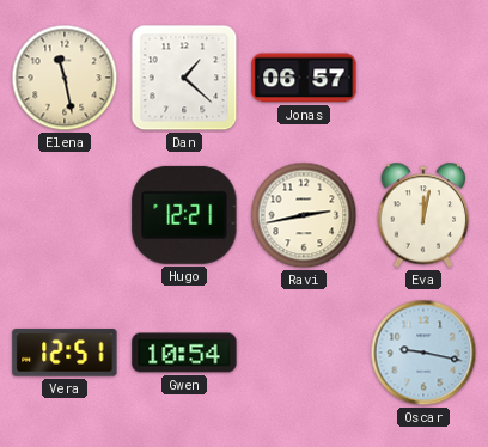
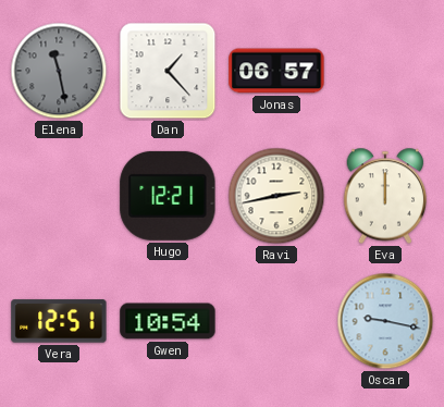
Elena dial: cream -> grey
Dan: 1:22 -> 1:23
Eva: 12:02 -> 12:00
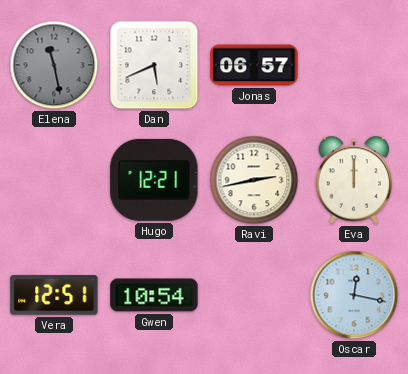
Dan: 1:23 -> 5:41
Oscar: 9:17 -> 12:17
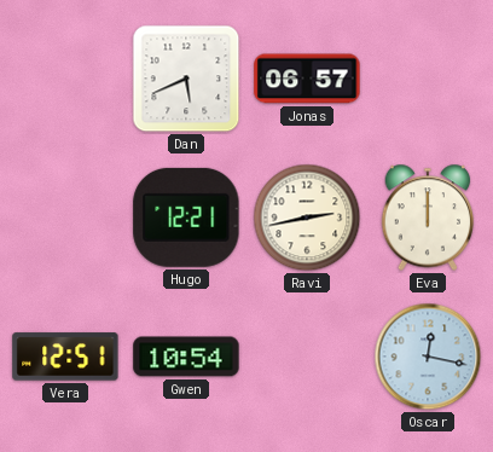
Elena: 11:28 -> none
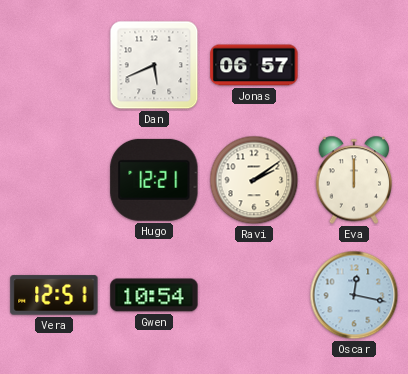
Ravi: 2:43 -> 2:09
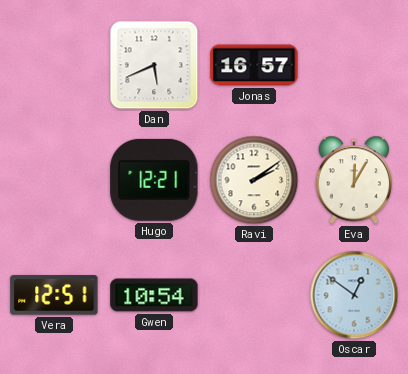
Jonas: 06:57 -> 16:57
Eva: 12:00 -> 12:05
Oscar: 12:17 -> 12:51
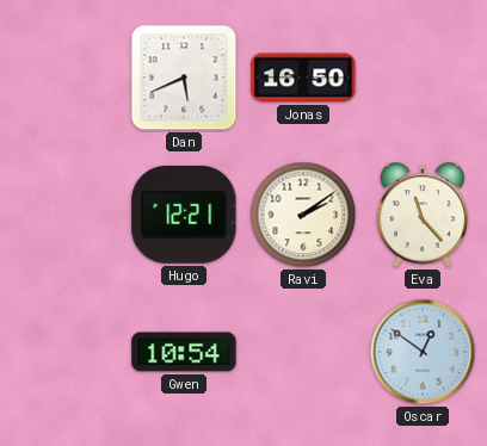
Jonas: 16:57 -> 16:50
Eva: 12:05 -> 11:23
Vera: 12:51 -> none
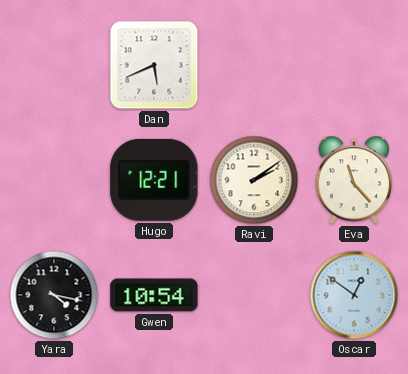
Jonas: 16:50 -> none
Yara: none -> 4:17
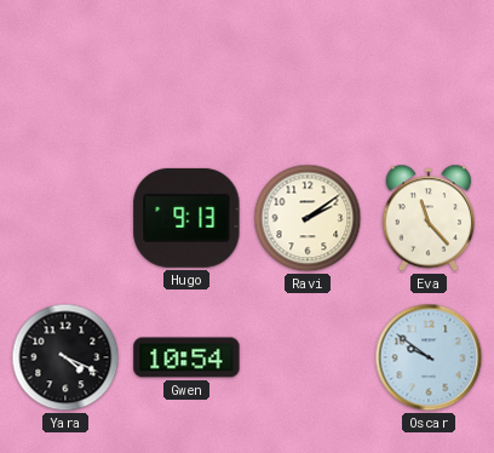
Dan: 5:41 -> none
Hugo: 12:21 -> 9:13
Yara: 4:17 -> 4:19
Oscar: 12:51 -> 9:51
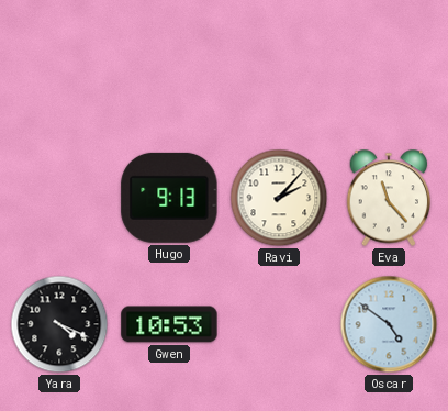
Ravi: 2:09 -> 2:07
Gwen: 10:54 -> 10:53
Oscar: 9:51 -> 4:51
